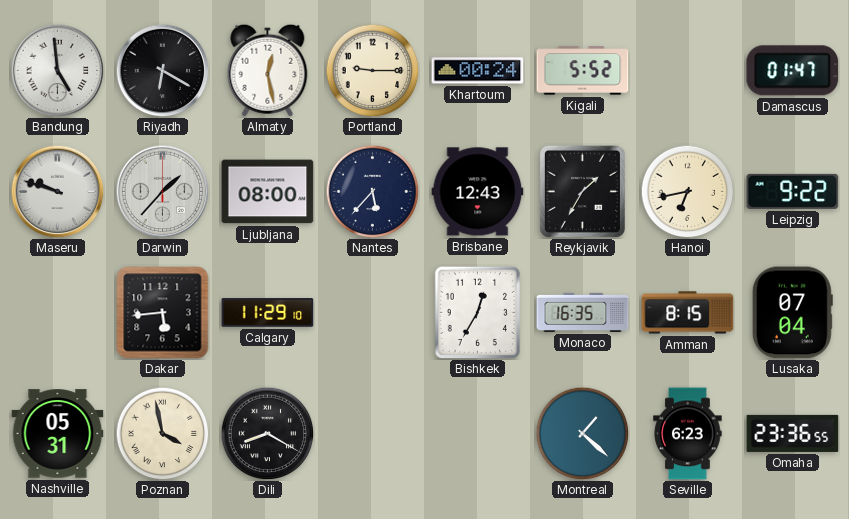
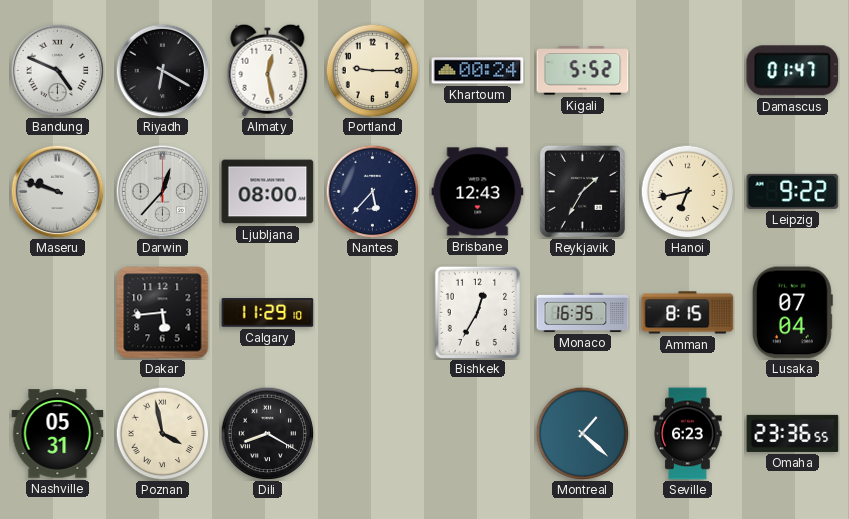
Bandung: 4:59 -> 4:49
Darwin: 1:37 -> 12:37
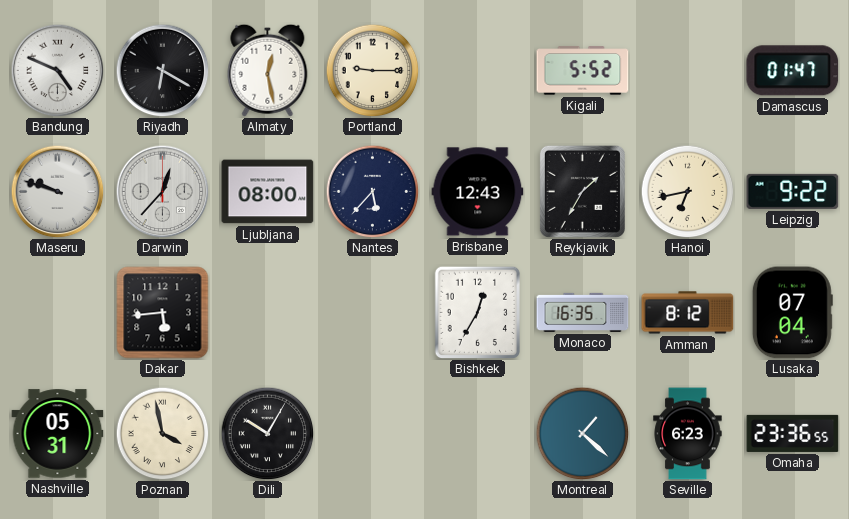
Khartoum: 00:24 -> none
Calgary: 11:29 -> none
Amman: 8:15 -> 8:12
Dili: 8:20 -> 10:05
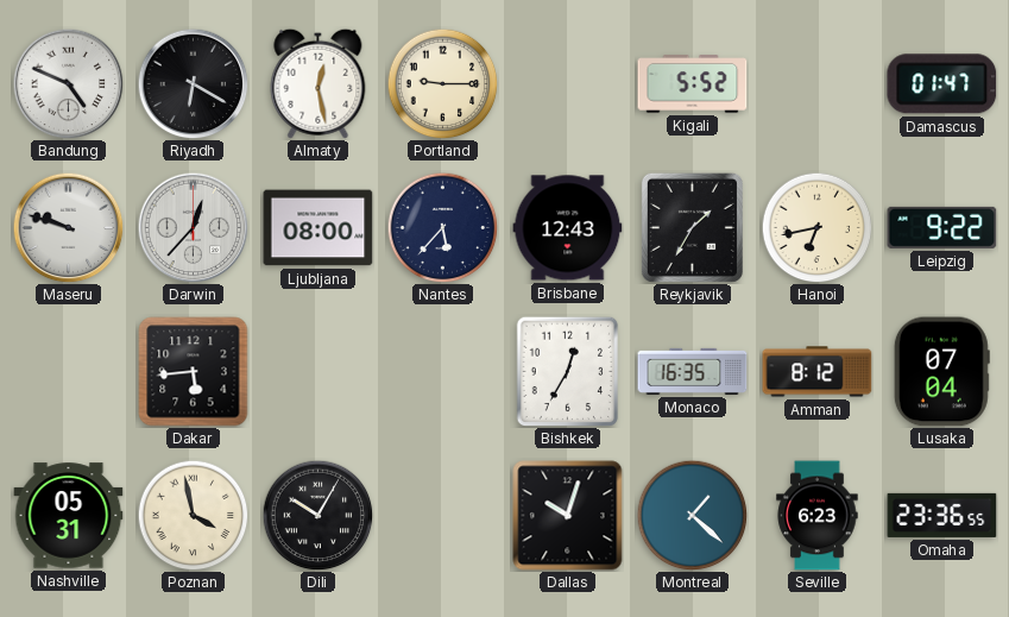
Dallas: none -> 10:03
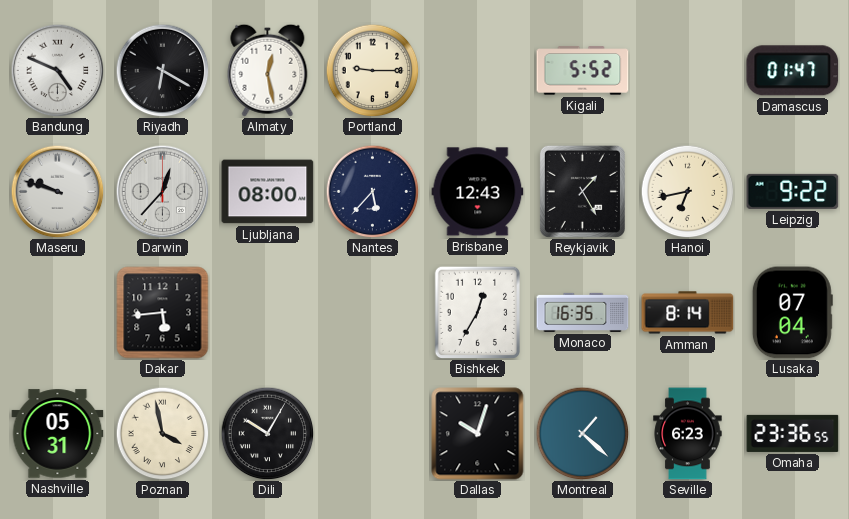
Reykjavik: 1:35 -> 1:25
Amman: 8:12 -> 8:14
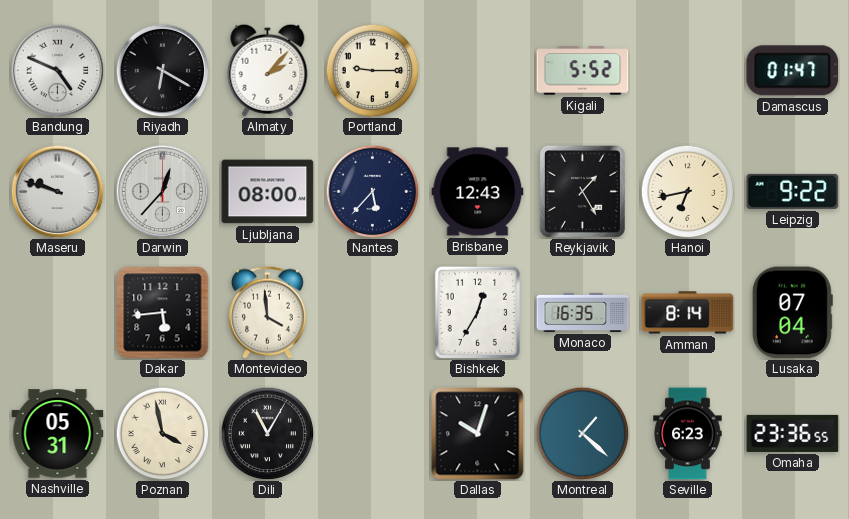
Almaty: 12:28 -> 2:07
Montevideo: none -> 3:59
Dili: 10:05 -> 11:05
